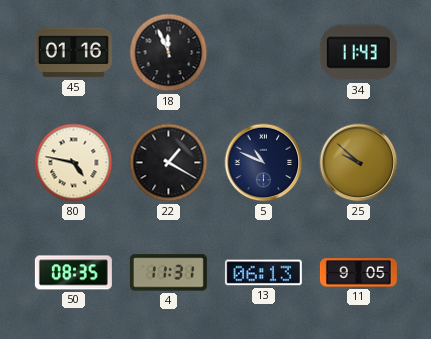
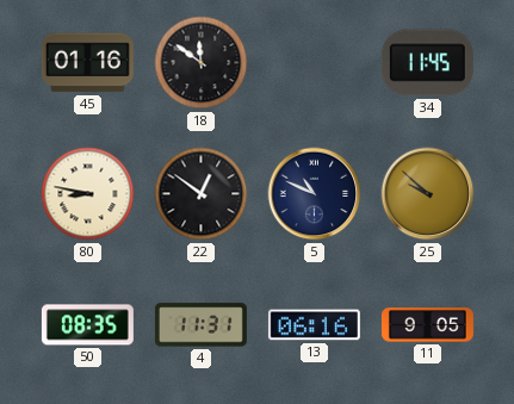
18: 11:56 -> 11:51
34: 11:43 -> 11:45
80: 4:47 -> 8:47
22: 1:20 -> 12:51
13: 06:13 -> 06:16
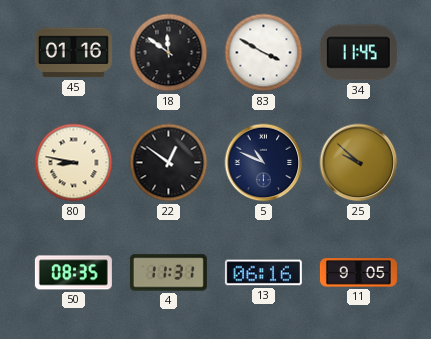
83: none -> 3:50
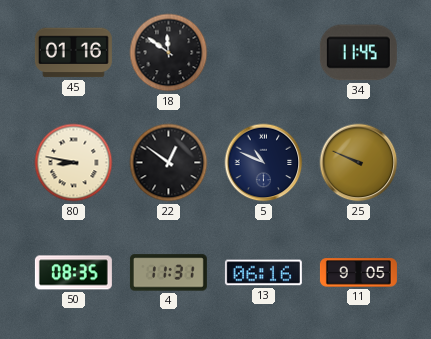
83: 3:50 -> none
25: 9:52 -> 9:49
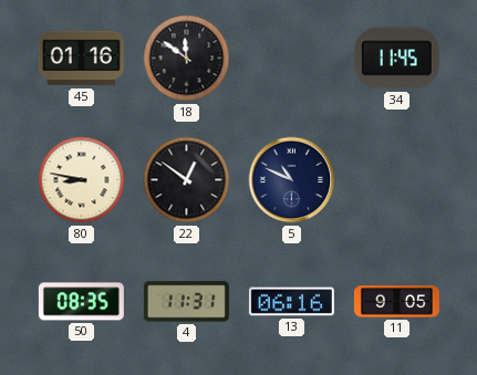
25: 9:49 -> none
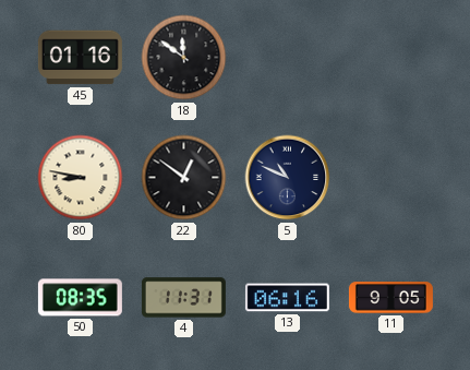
34: 11:45 -> none
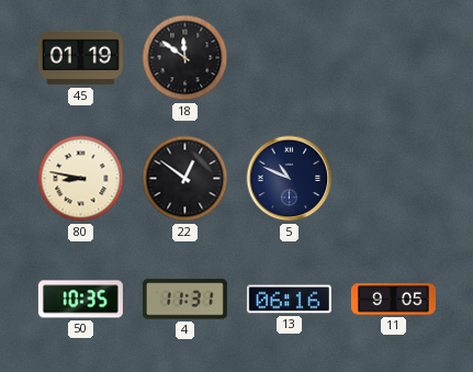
45: 01:16 -> 01:19
50: 08:35 -> 10:35
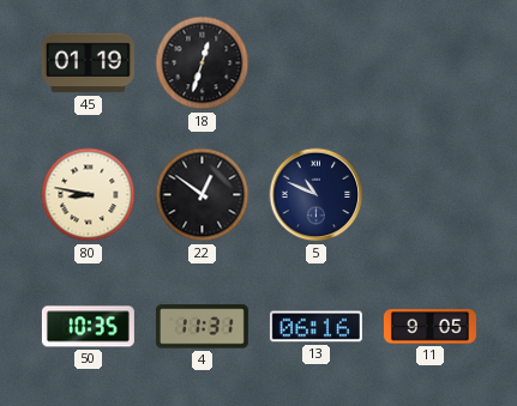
18: 11:51 -> 12:33
